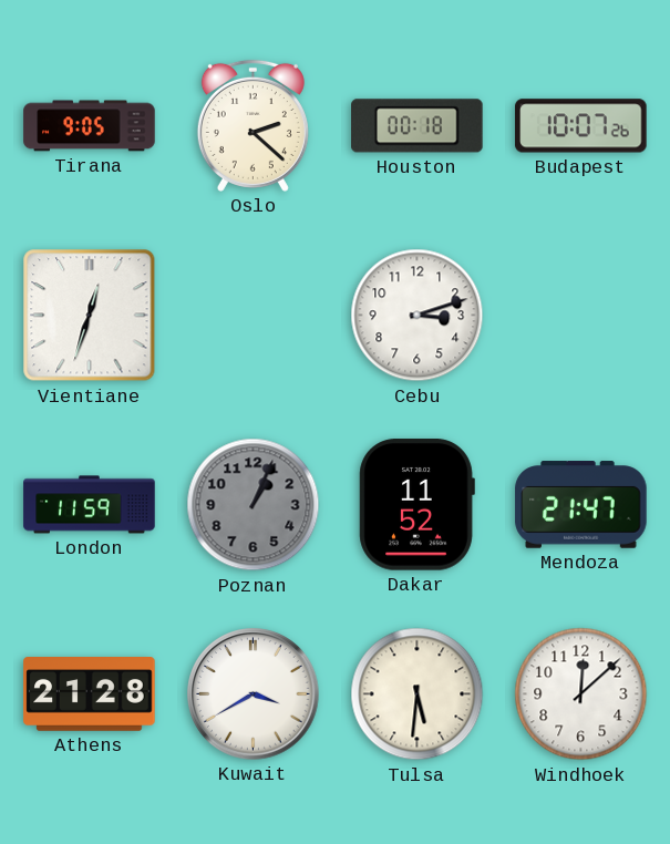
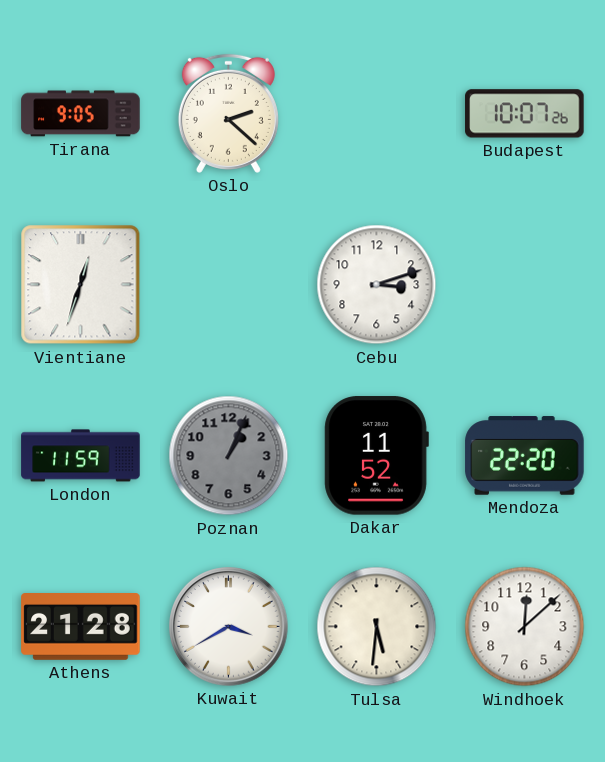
Houston: 00:18 -> none
Mendoza: 21:47 -> 22:20
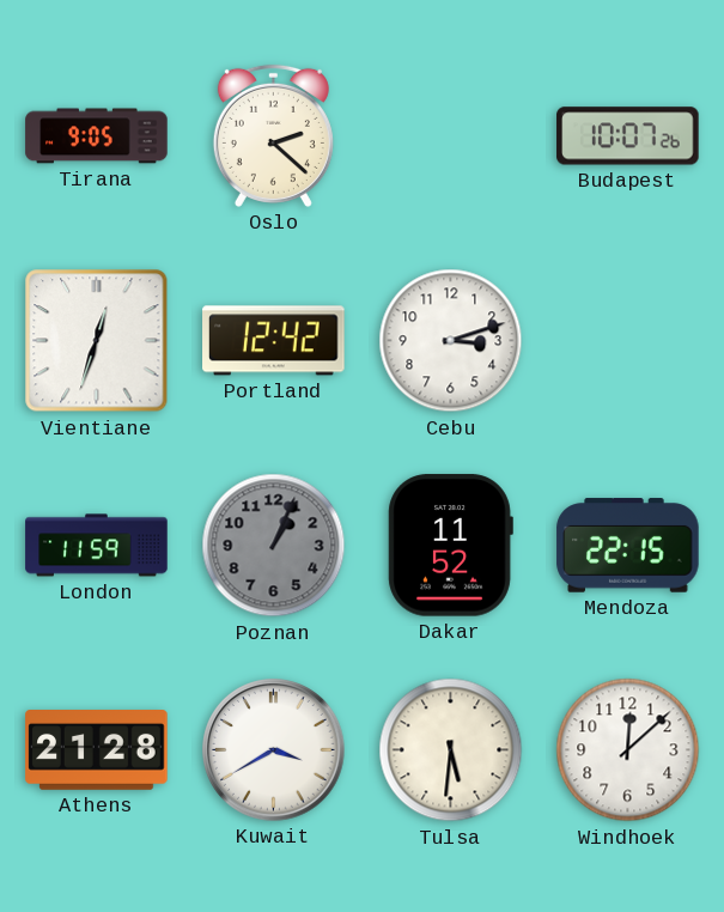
Portland: none -> 12:42
Mendoza: 22:20 -> 22:15
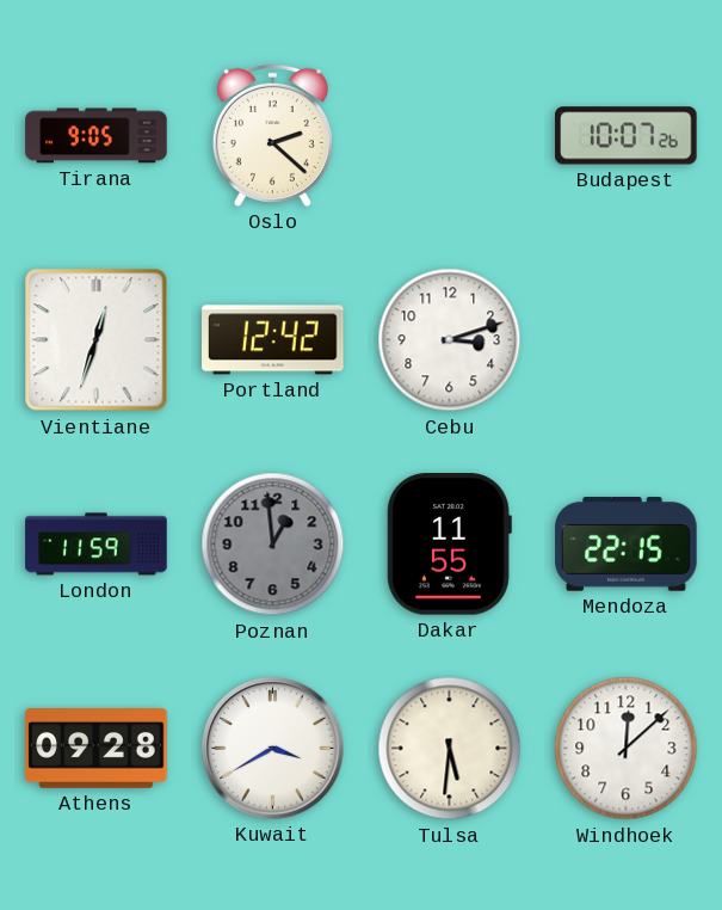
Poznan: 1:04 -> 12:59
Dakar: 11:52 -> 11:55
Athens: 21:28 -> 09:28
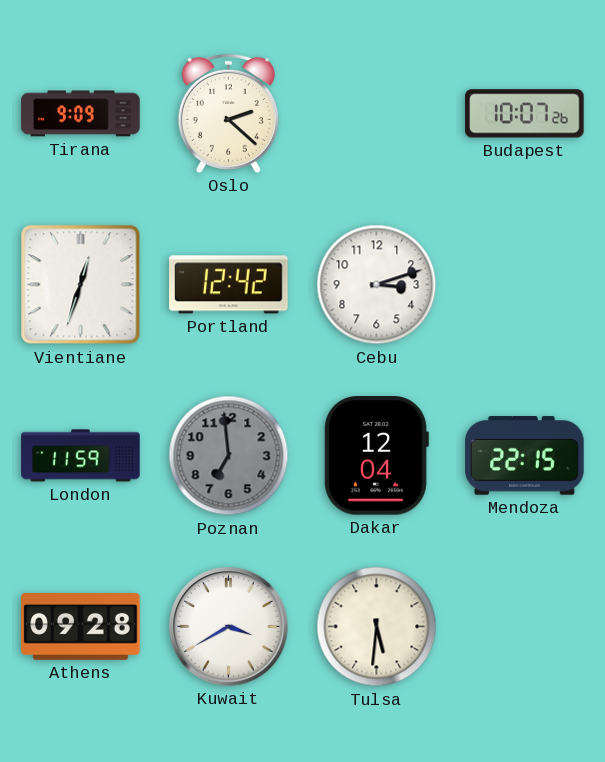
Tirana: 9:05 -> 9:09
Poznan: 12:59 -> 6:59
Dakar: 11:55 -> 12:04
Windhoek: 12:08 -> none
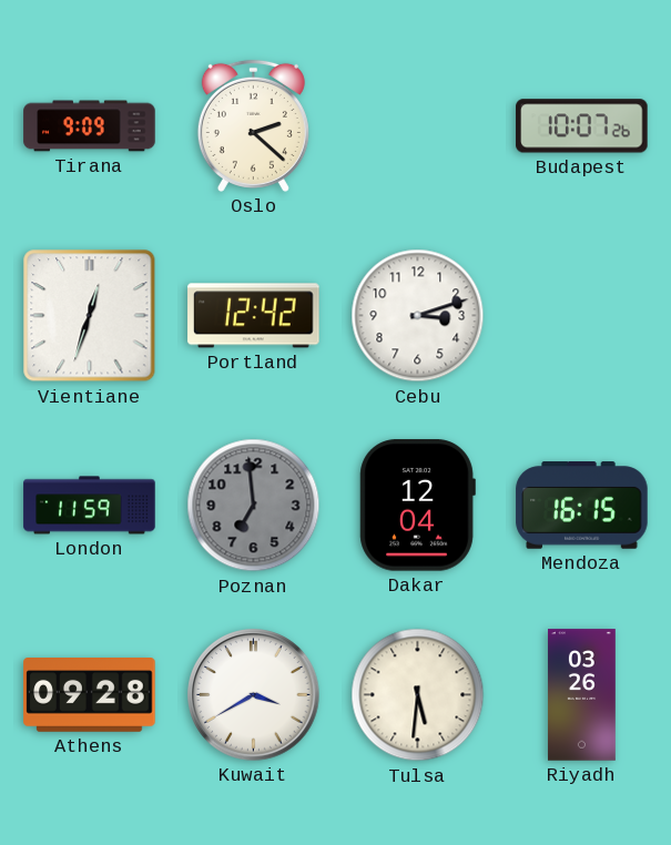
Mendoza: 22:15 -> 16:15
Riyadh: none -> 03:26
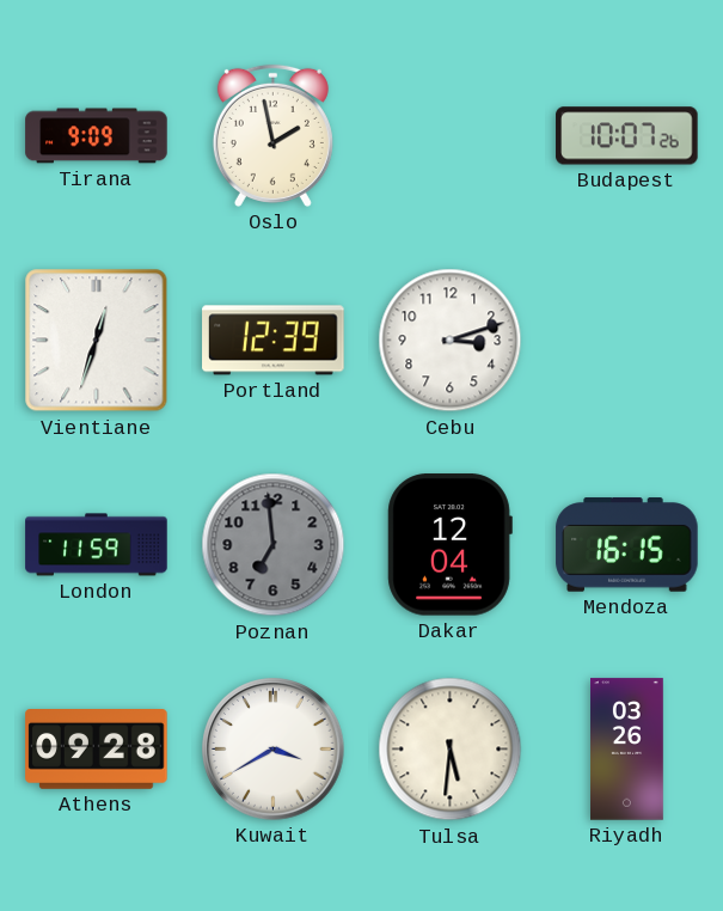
Oslo: 2:22 -> 1:58
Portland: 12:42 -> 12:39
